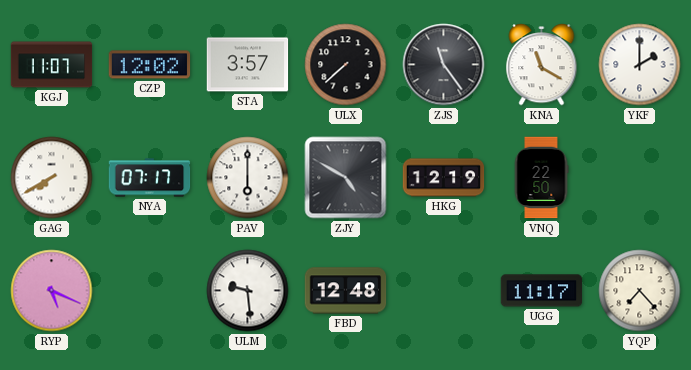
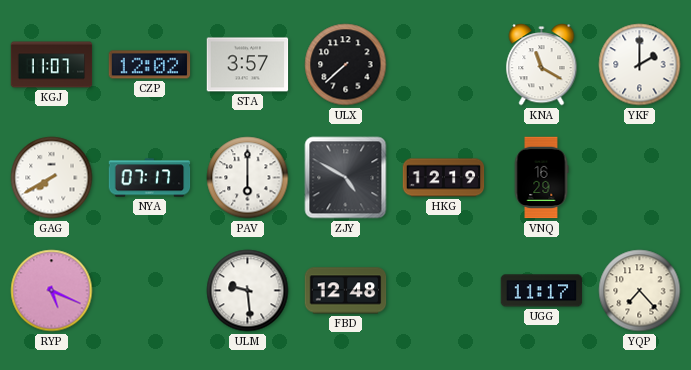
ZJS: 11:24 -> none
VNQ: 22:50 -> 16:29
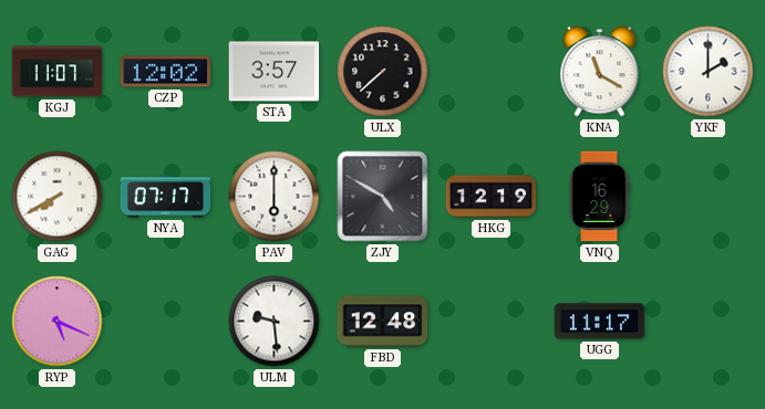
YQP: 7:23 -> none
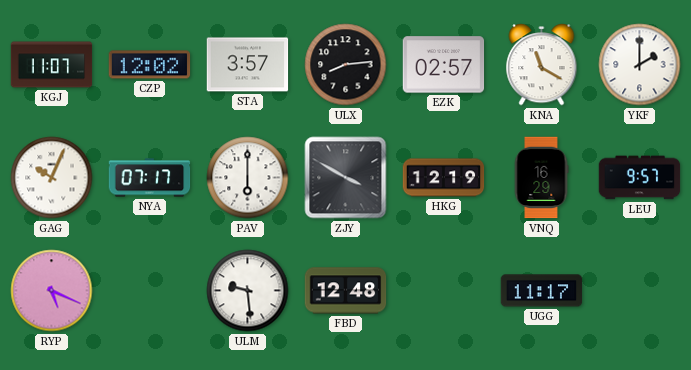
ULX: 7:38 -> 8:14
EZK: none -> 02:57
GAG: 7:40 -> 10:04
ZJY: 4:50 -> 3:50
LEU: none -> 9:57
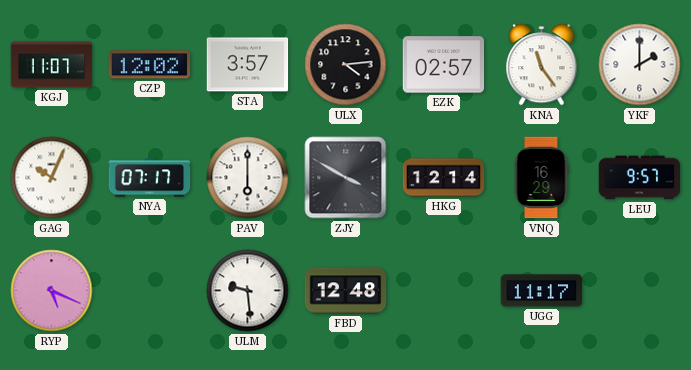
ULX: 8:14 -> 4:14
KNA: 11:20 -> 11:24
HKG: 12:19 -> 12:14
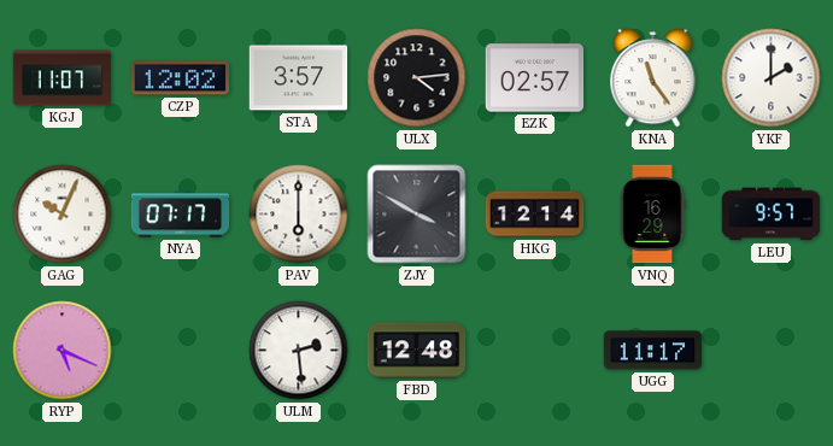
ULM: 9:29 -> 2:29
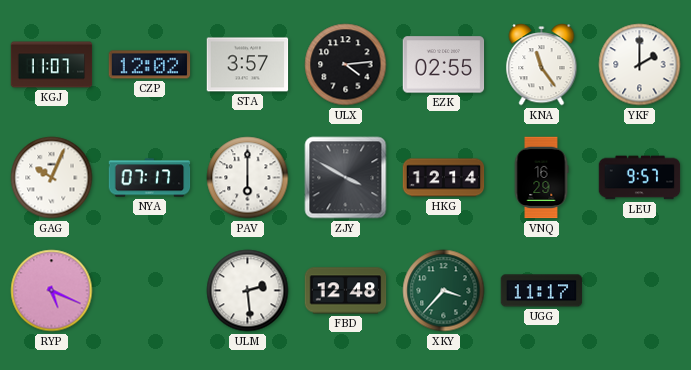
EZK: 02:57 -> 02:55
XKY: none -> 3:37
